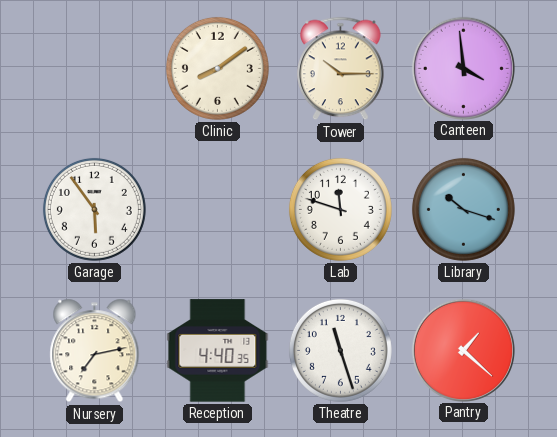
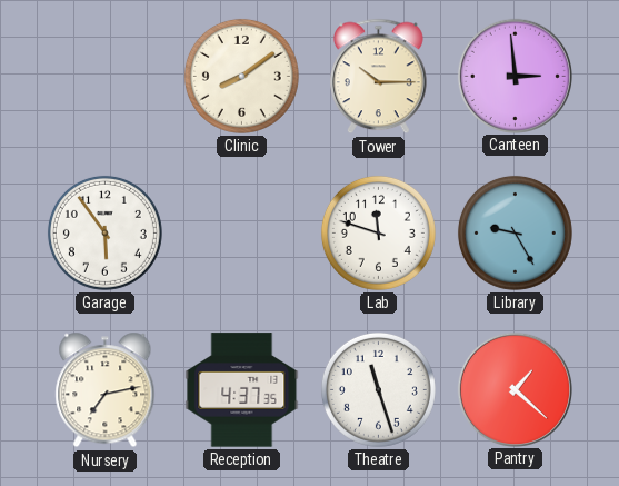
Canteen: 3:59 -> 2:59
Library: 10:18 -> 9:25
Reception: 4:40 -> 4:37
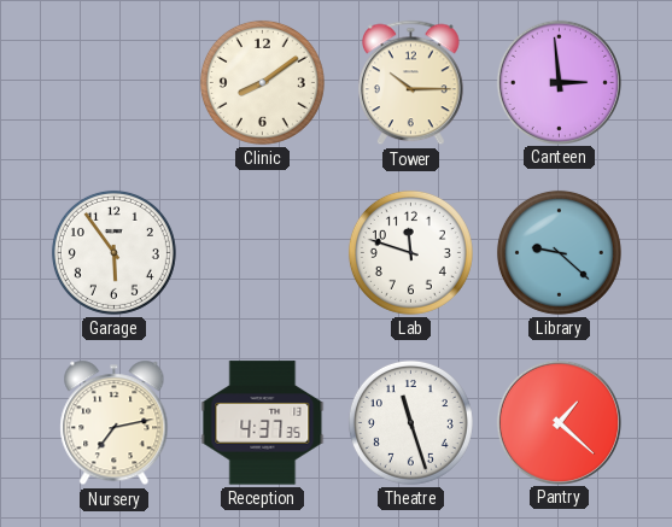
Library: 9:25 -> 9:22
